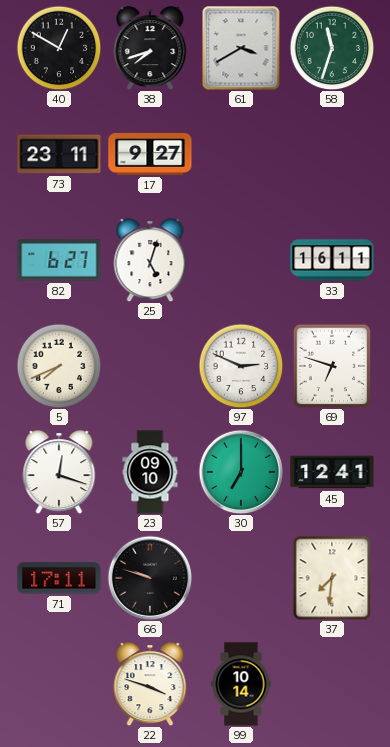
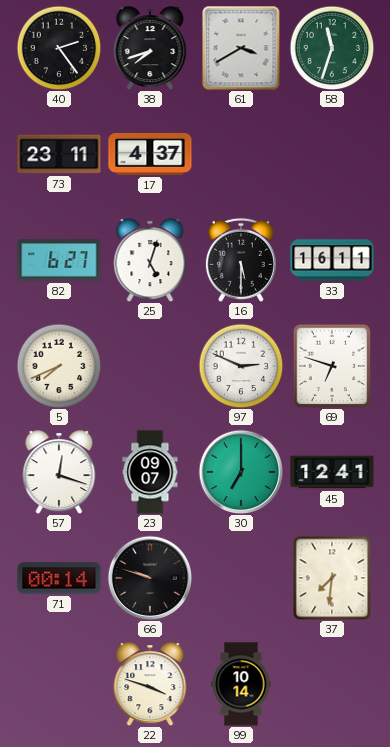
40: 12:50 -> 2:24
17: 9:27 -> 4:37
16: none -> 5:30
23: 09:10 -> 09:07
71: 17:11 -> 00:14
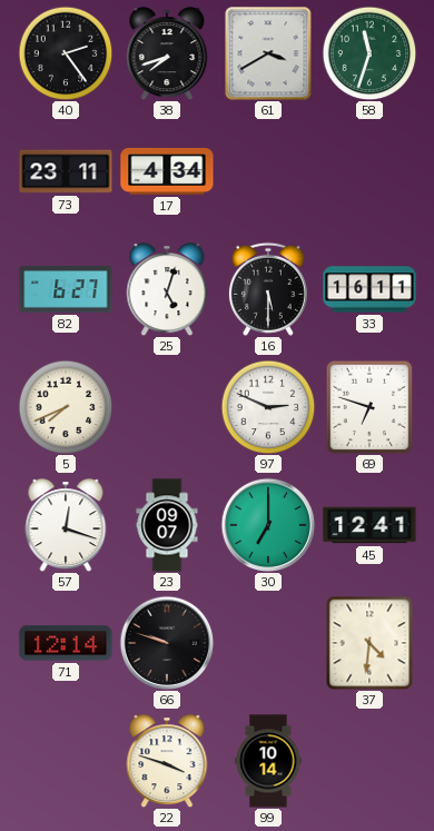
17: 4:37 -> 4:34
71: 00:14 -> 12:14
37: 7:31 -> 4:31
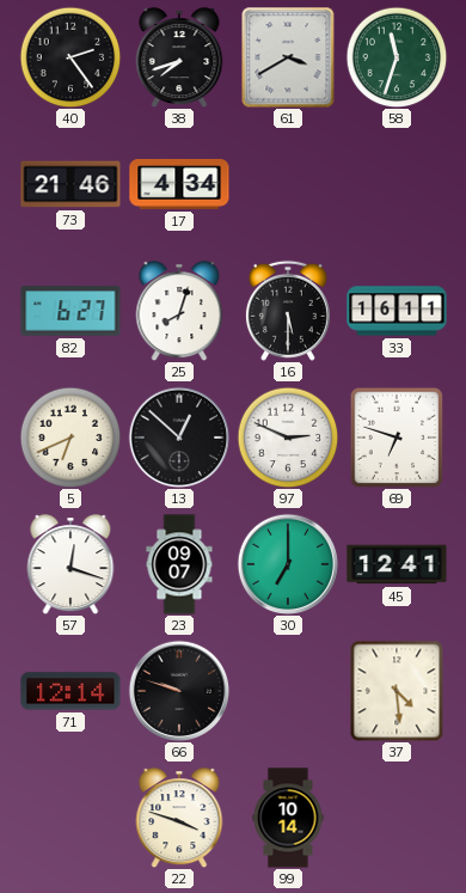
73: 23:11 -> 21:46
25: 5:03 -> 8:03
5: 7:41 -> 6:41
13: none -> 12:52
37: 4:31 -> 4:29
